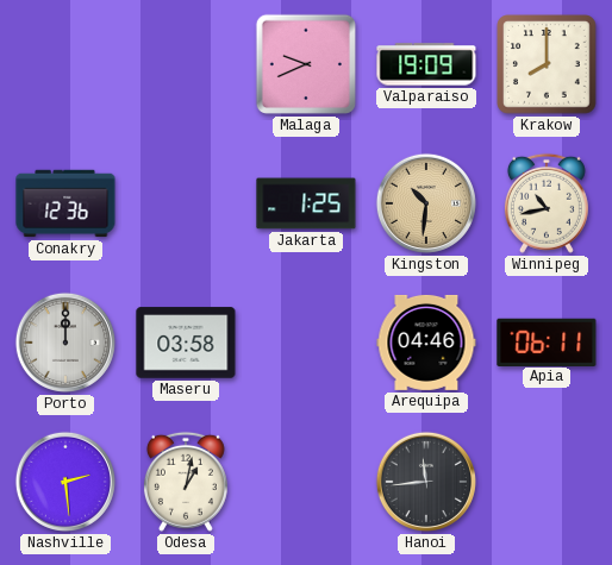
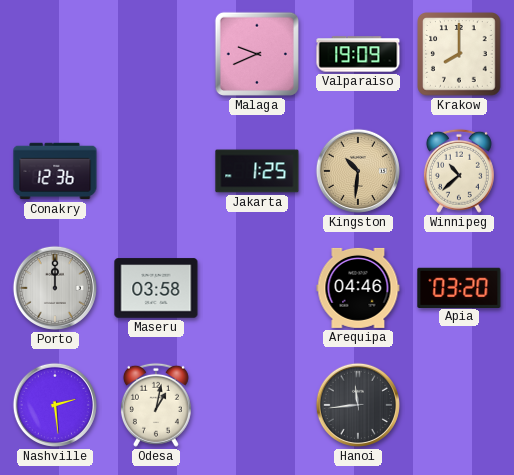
Winnipeg: 10:43 -> 10:38
Apia: 06:11 -> 03:20
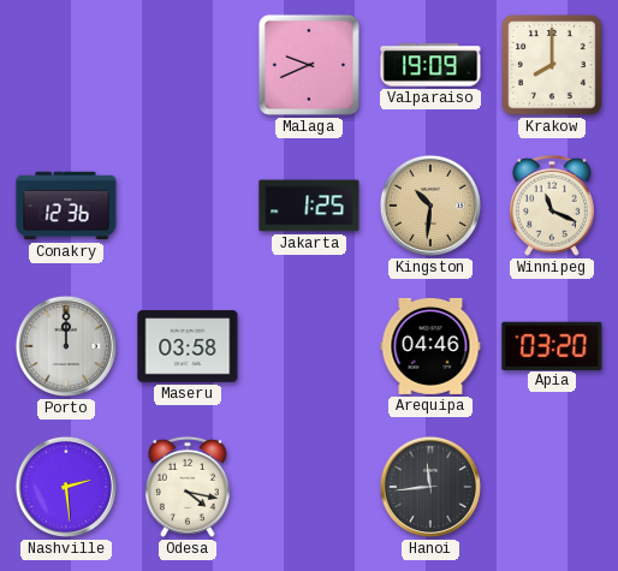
Winnipeg: 10:38 -> 11:19
Odesa: 1:02 -> 4:17
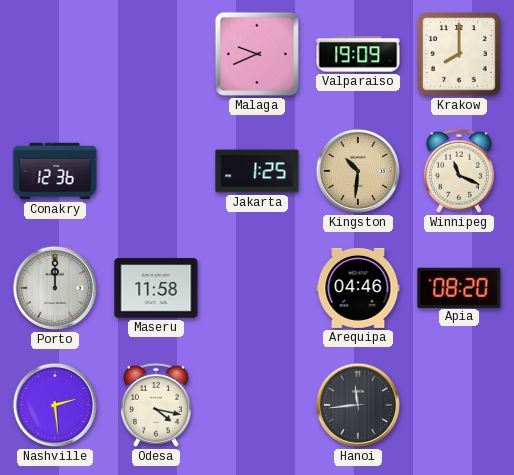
Maseru: 03:58 -> 11:58
Apia: 03:20 -> 08:20
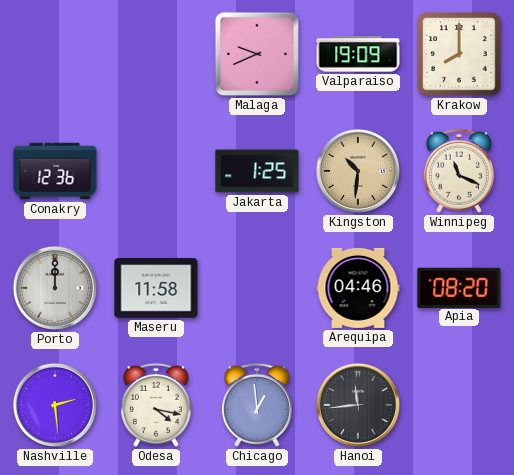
Chicago: none -> 12:59
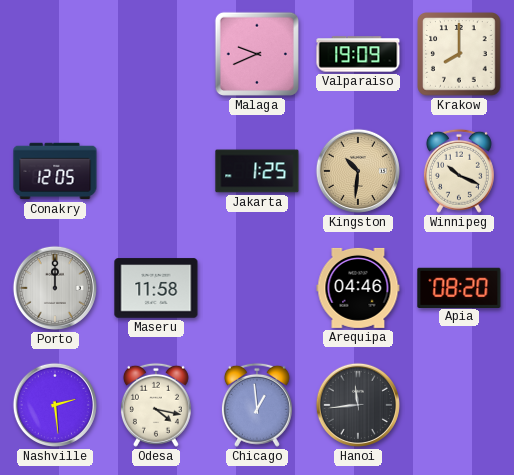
Conakry: 12:36 -> 12:05
Winnipeg: 11:19 -> 10:19
